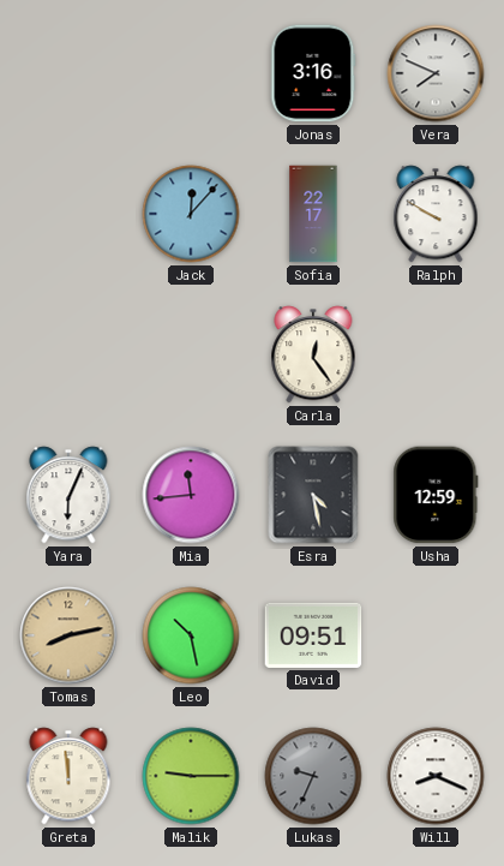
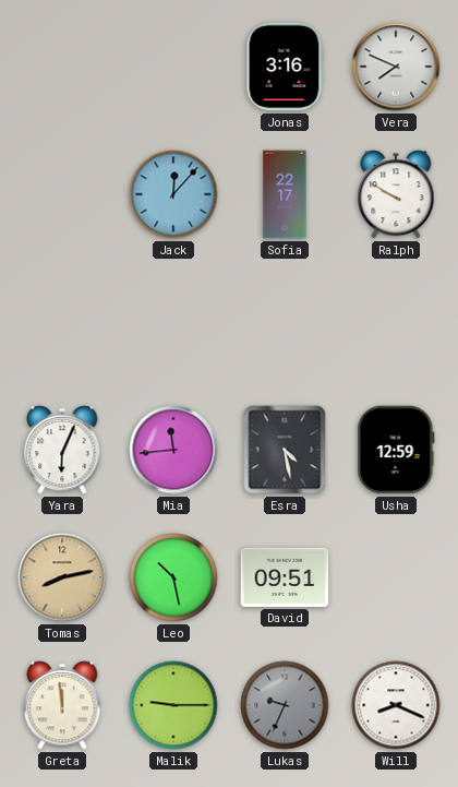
Carla: 12:24 -> none
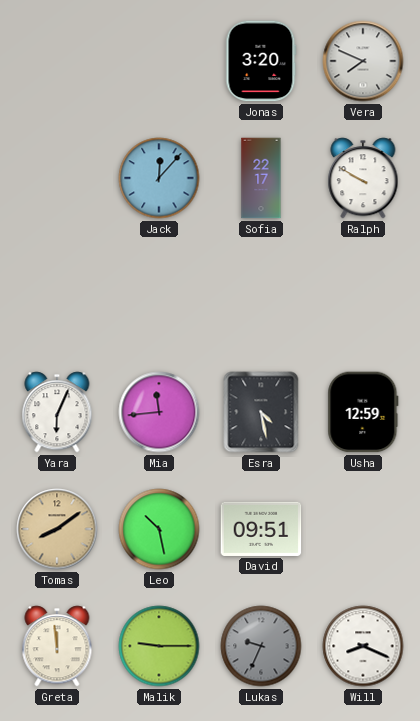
Jonas: 3:16 -> 3:20
Tomas: 8:13 -> 8:09
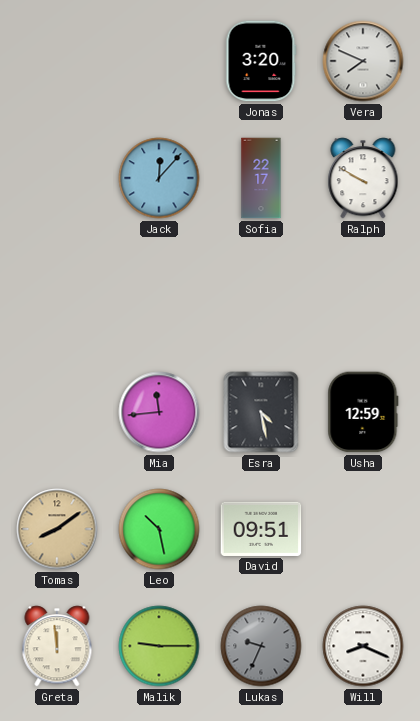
Yara: 6:04 -> none
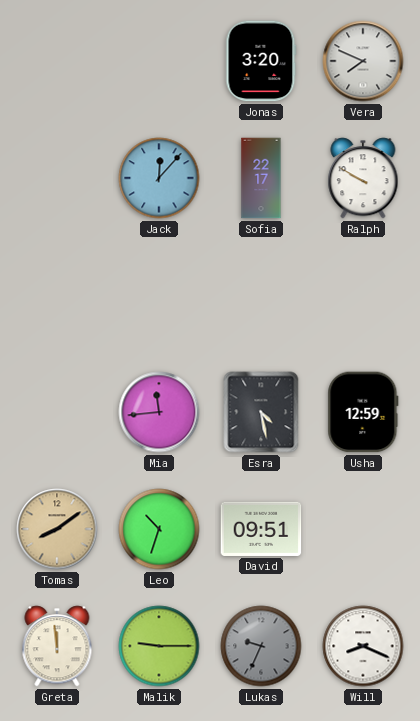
Leo: 10:28 -> 10:33
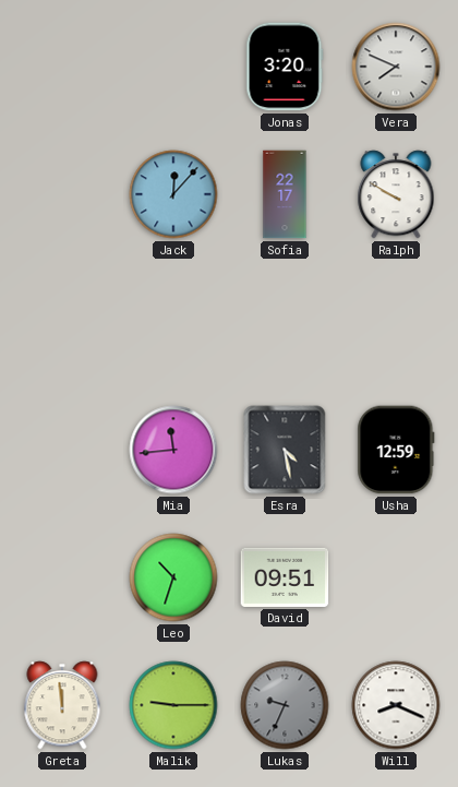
Tomas: 8:09 -> none
